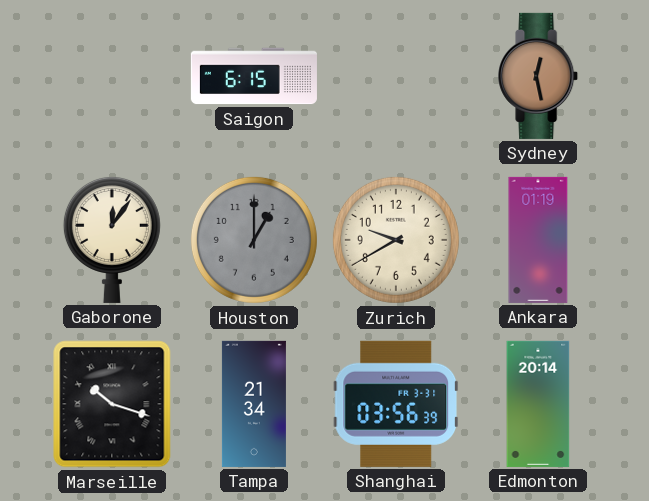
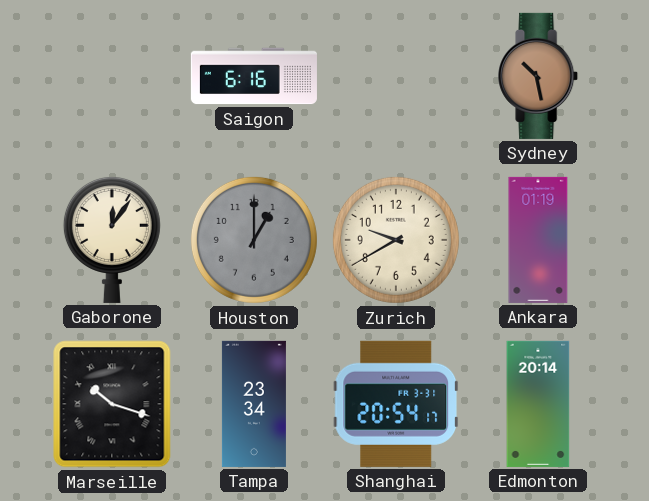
Saigon: 6:15 -> 6:16
Sydney: 12:28 -> 10:28
Tampa: 21:34 -> 23:34
Shanghai: 03:56 -> 20:54
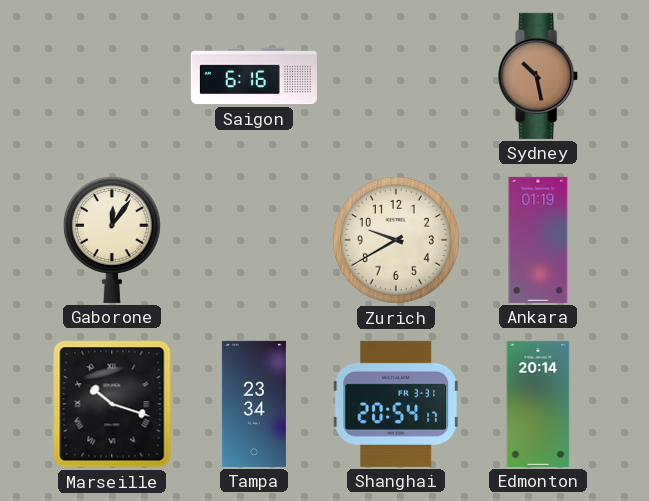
Houston: 1:00 -> none
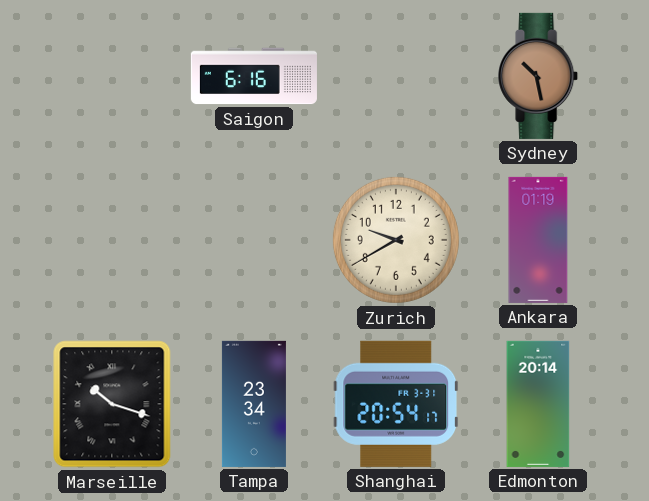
Gaborone: 12:06 -> none
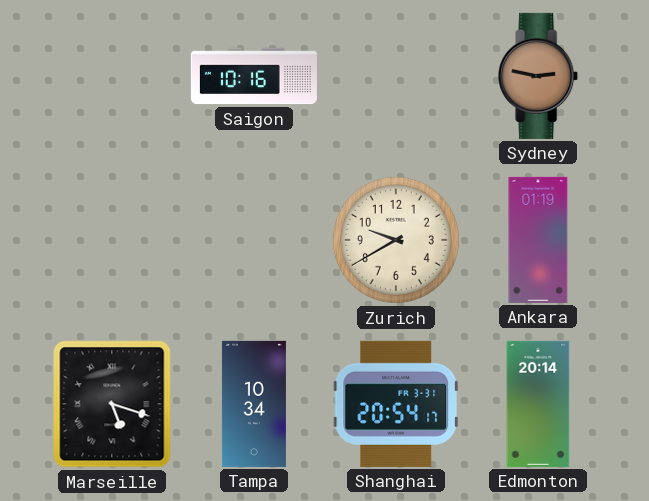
Saigon: 6:16 -> 10:16
Sydney: 10:28 -> 2:47
Marseille: 10:18 -> 5:18
Tampa: 23:34 -> 10:34
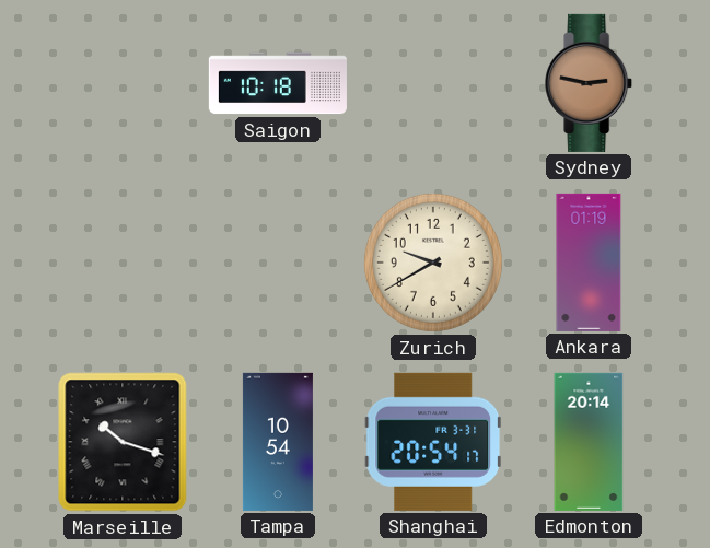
Saigon: 10:16 -> 10:18
Marseille: 5:18 -> 10:18
Tampa: 10:34 -> 10:54
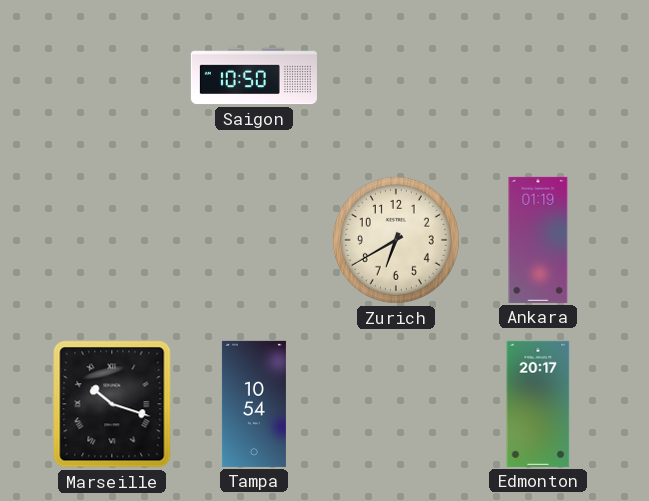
Saigon: 10:18 -> 10:50
Sydney: 2:47 -> none
Zurich: 9:40 -> 6:40
Shanghai: 20:54 -> none
Edmonton: 20:14 -> 20:17
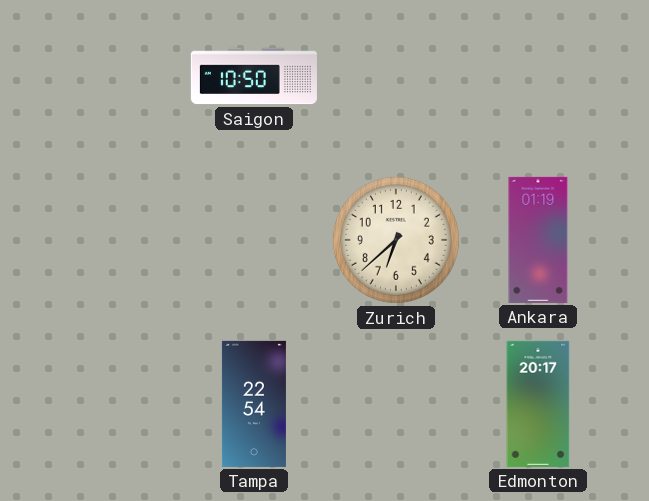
Zurich: 6:40 -> 6:38
Marseille: 10:18 -> none
Tampa: 10:54 -> 22:54
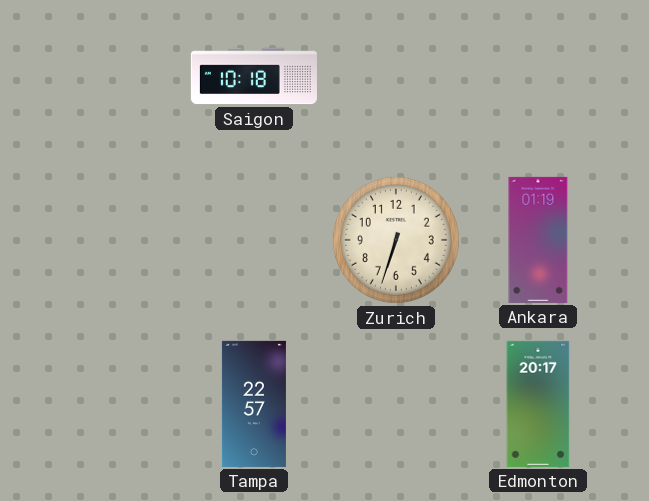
Saigon: 10:50 -> 10:18
Zurich: 6:38 -> 6:33
Tampa: 22:54 -> 22:57
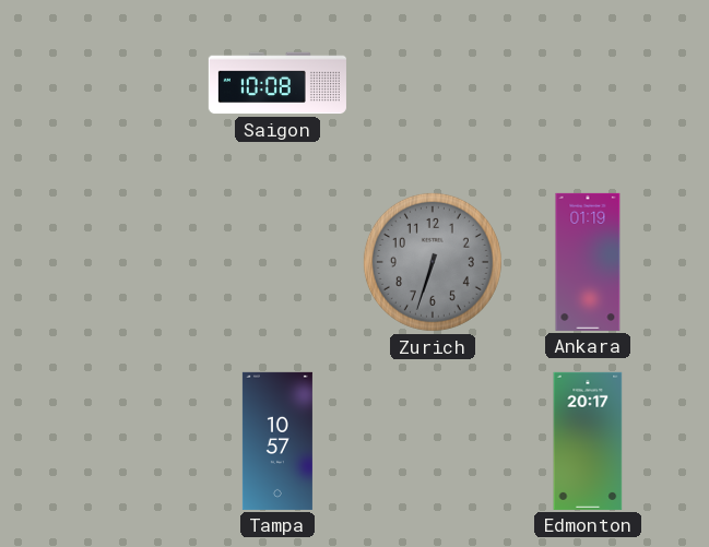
Saigon: 10:18 -> 10:08
Zurich dial: cream -> grey
Tampa: 22:57 -> 10:57
